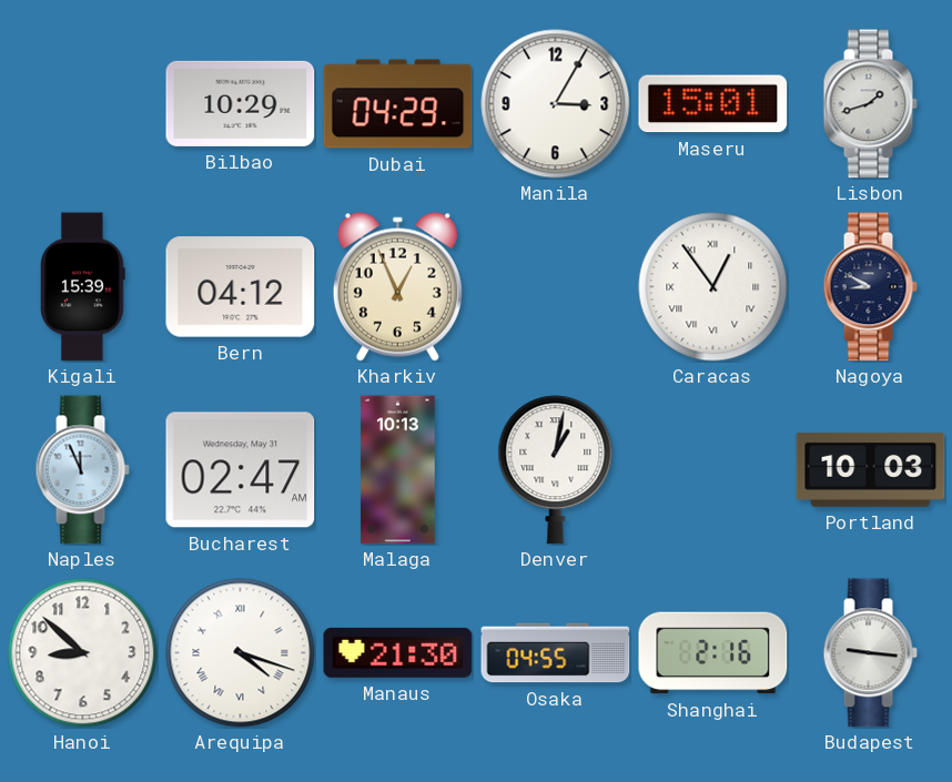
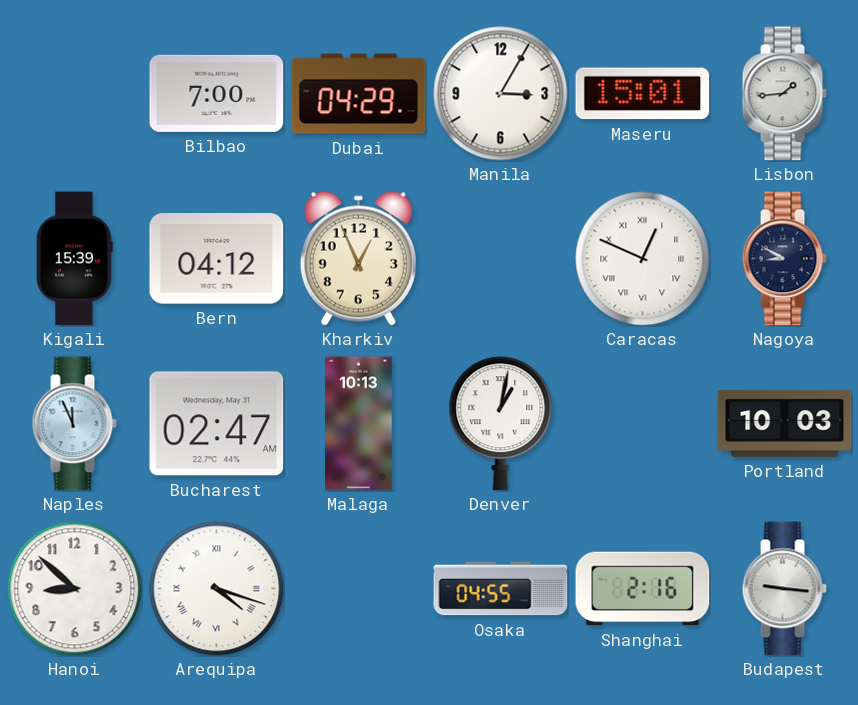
Bilbao: 10:29 -> 7:00
Lisbon: 1:42 -> 1:44
Caracas: 12:54 -> 12:49
Manaus: 21:30 -> none
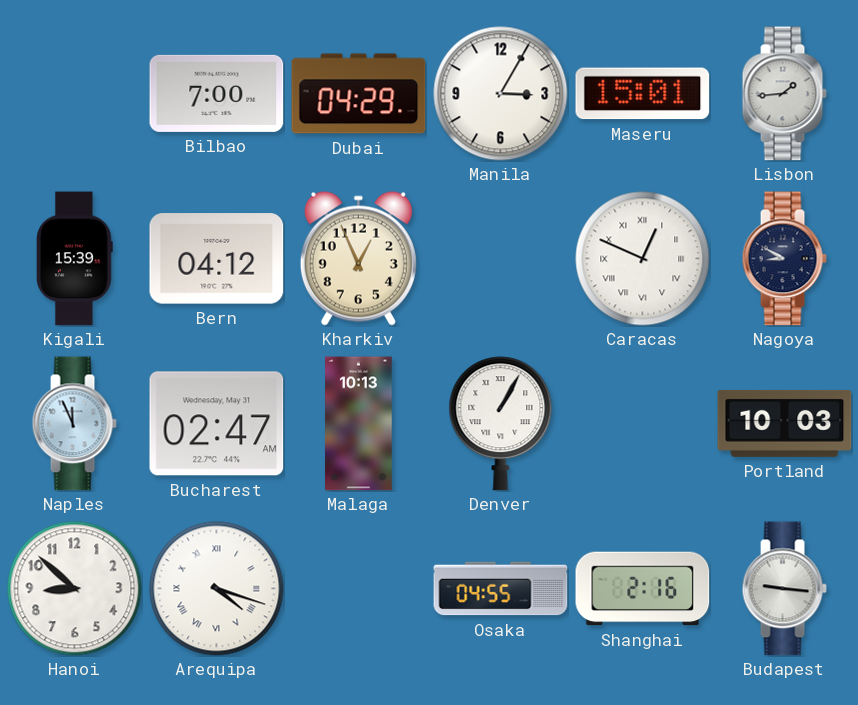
Denver: 1:02 -> 1:05
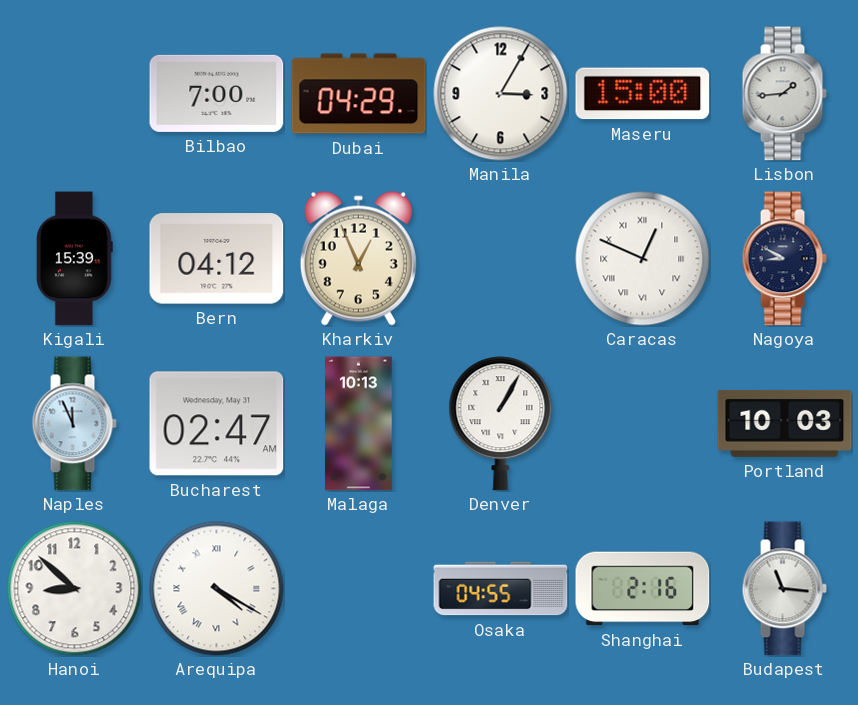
Maseru: 15:01 -> 15:00
Arequipa: 4:18 -> 4:20
Budapest: 9:16 -> 11:16
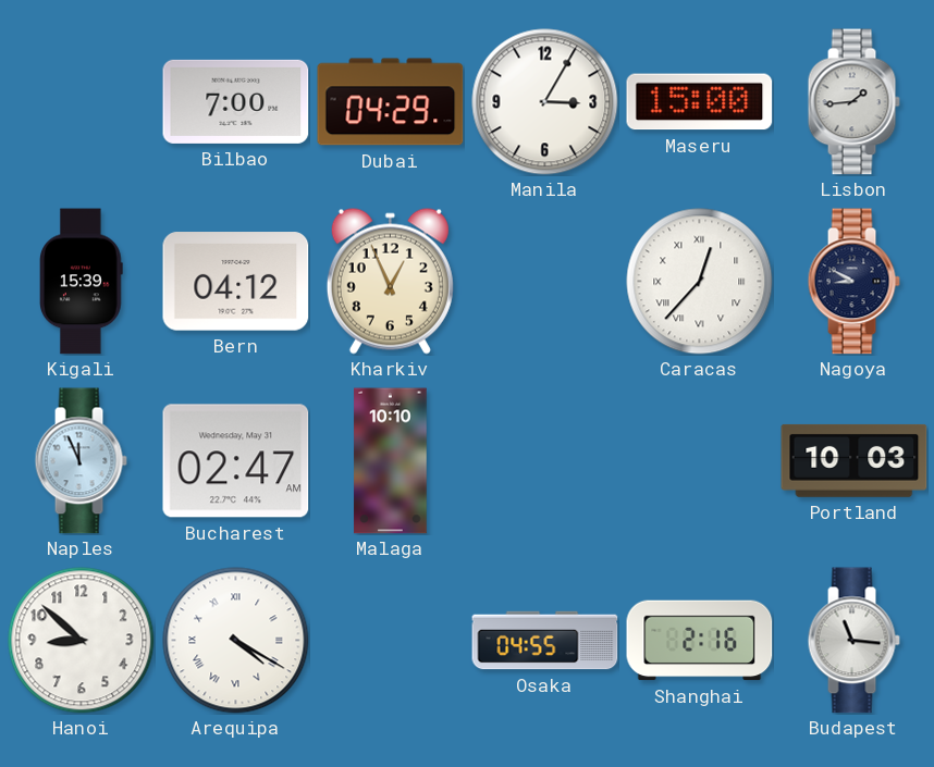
Caracas: 12:49 -> 12:37
Malaga: 10:13 -> 10:10
Denver: 1:05 -> none
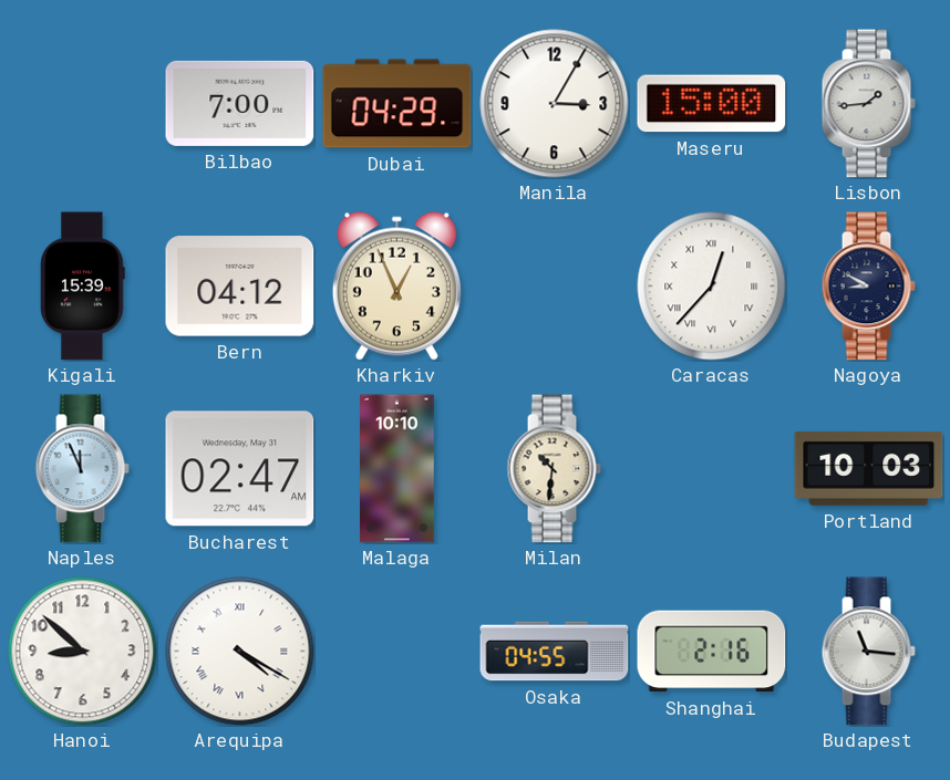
Milan: none -> 10:31
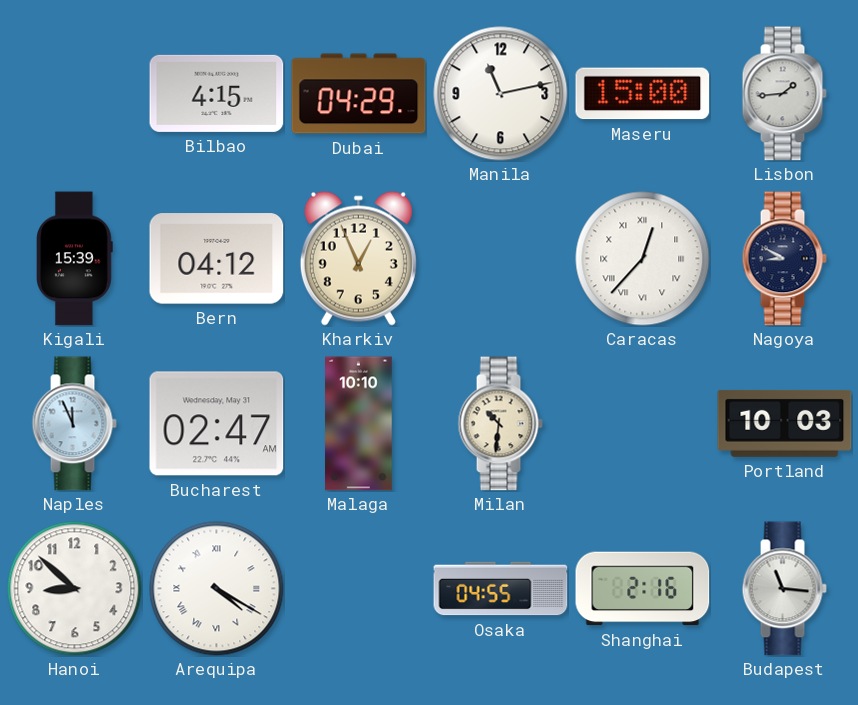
Bilbao: 7:00 -> 4:15
Manila: 3:05 -> 11:13
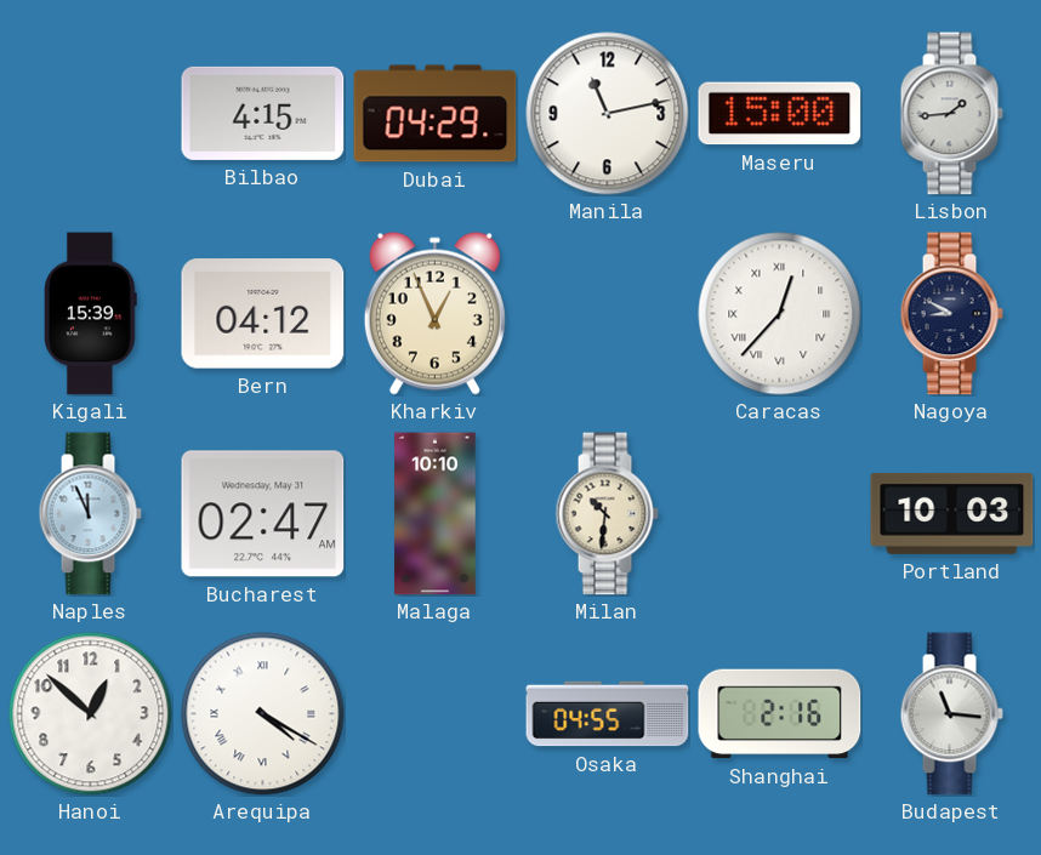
Hanoi: 8:52 -> 12:52
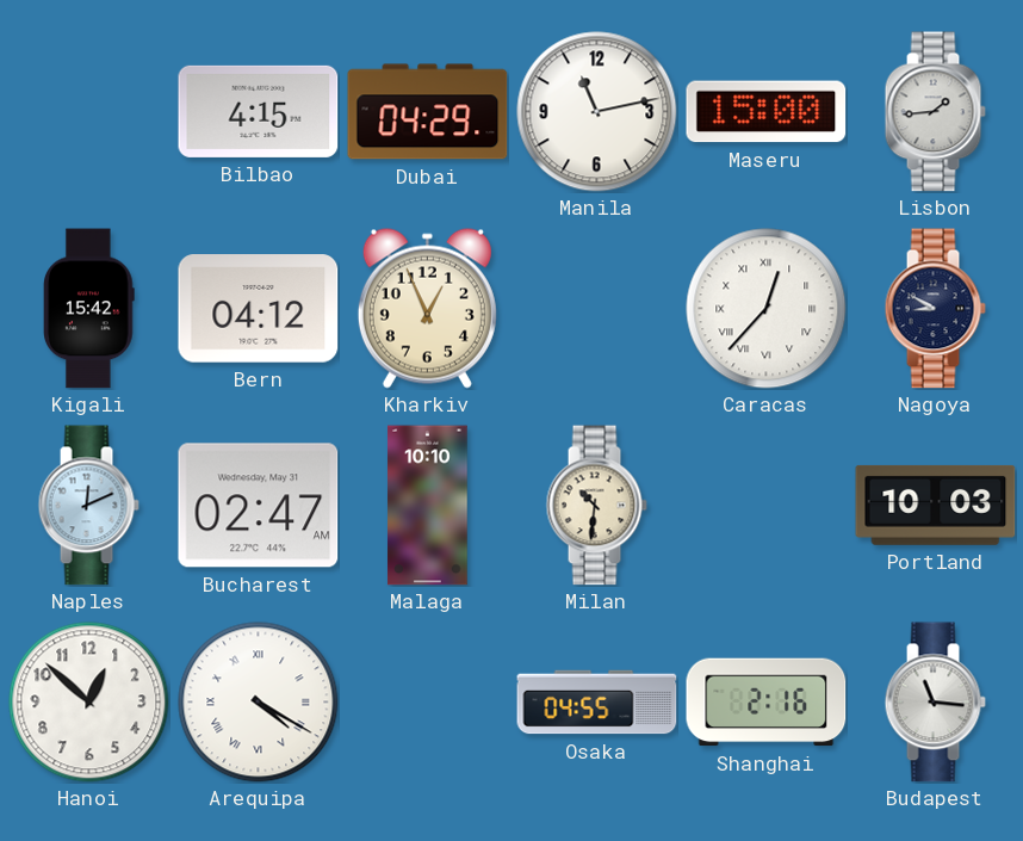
Kigali: 15:39 -> 15:42
Naples: 11:56 -> 12:11
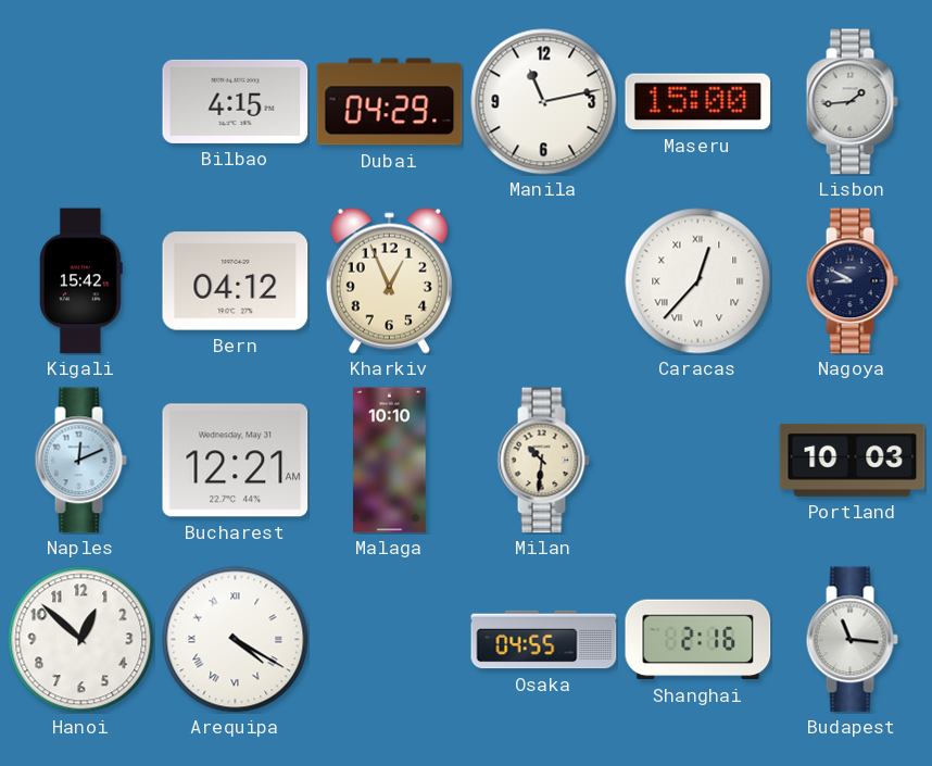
Bucharest: 02:47 -> 12:21
